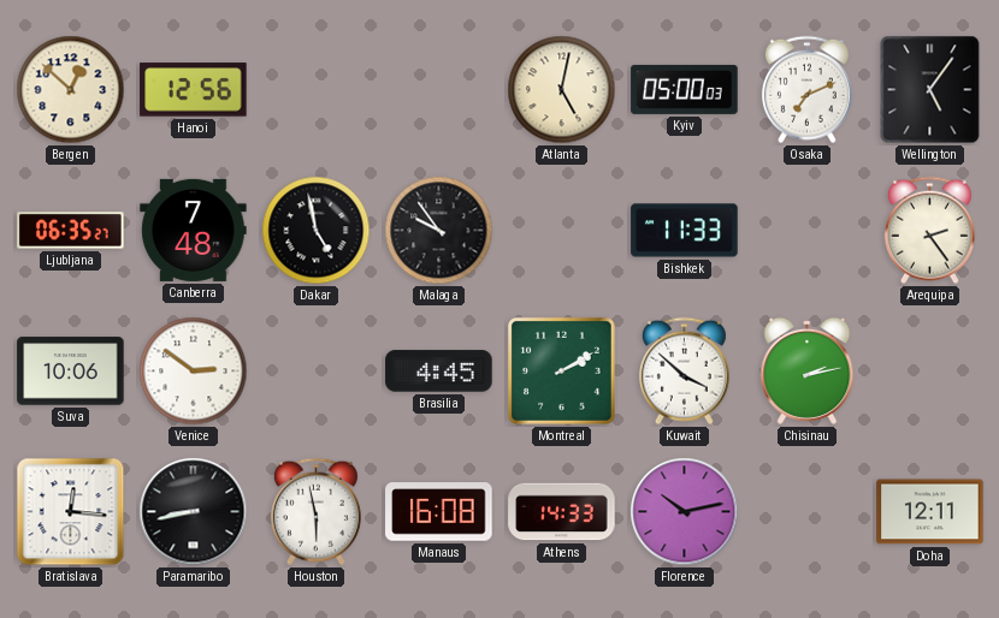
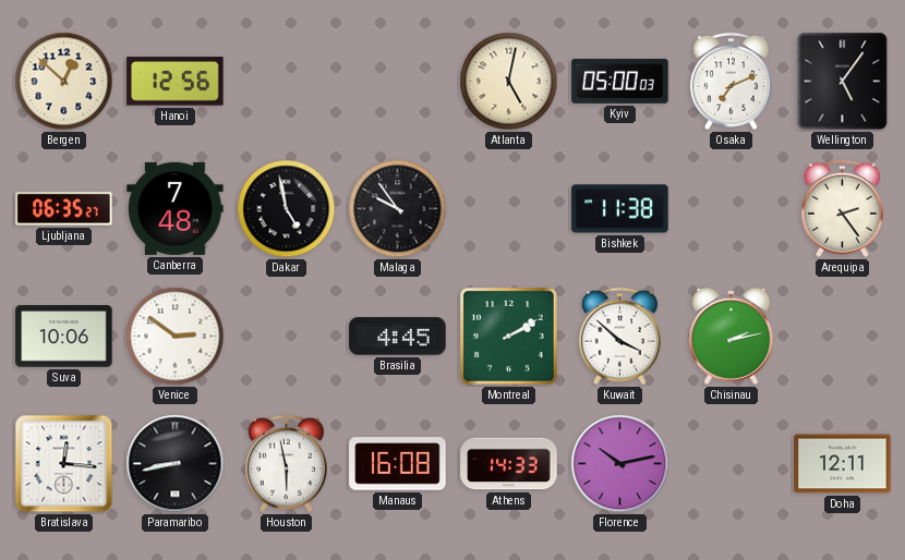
Bishkek: 11:33 -> 11:38
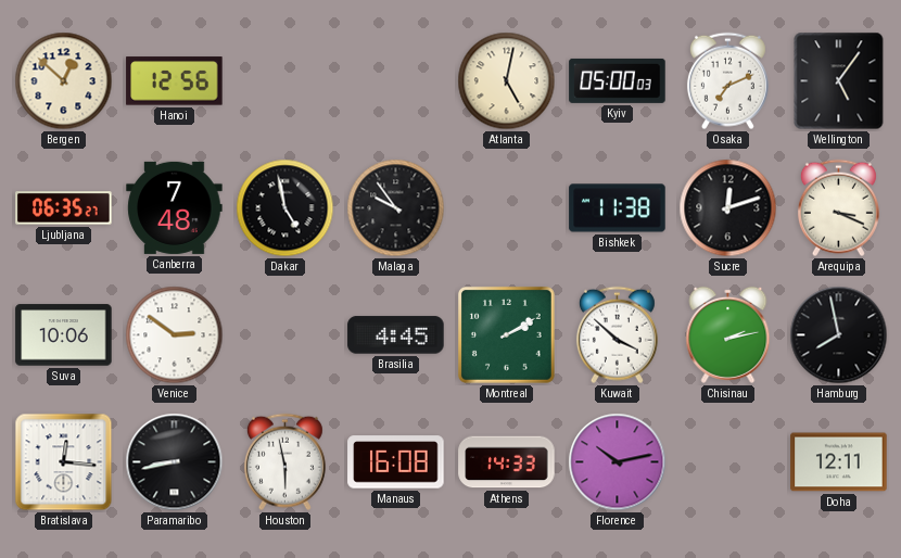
Sucre: none -> 12:12
Arequipa: 2:24 -> 3:19
Hamburg: none -> 7:58
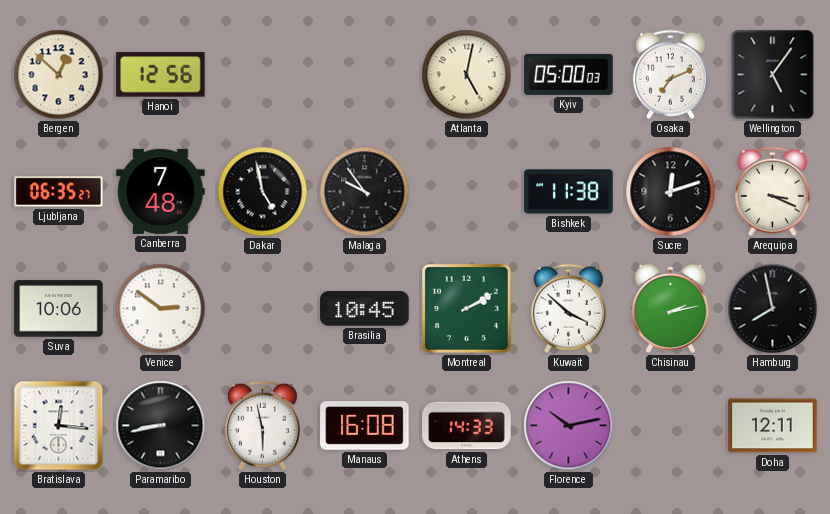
Brasilia: 4:45 -> 10:45
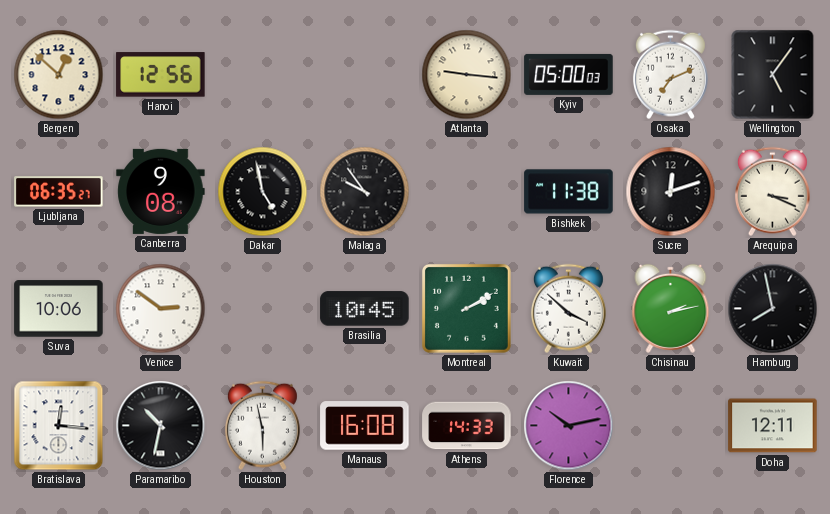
Atlanta: 5:02 -> 9:16
Canberra: 7:48 -> 9:08
Paramaribo: 8:43 -> 10:32
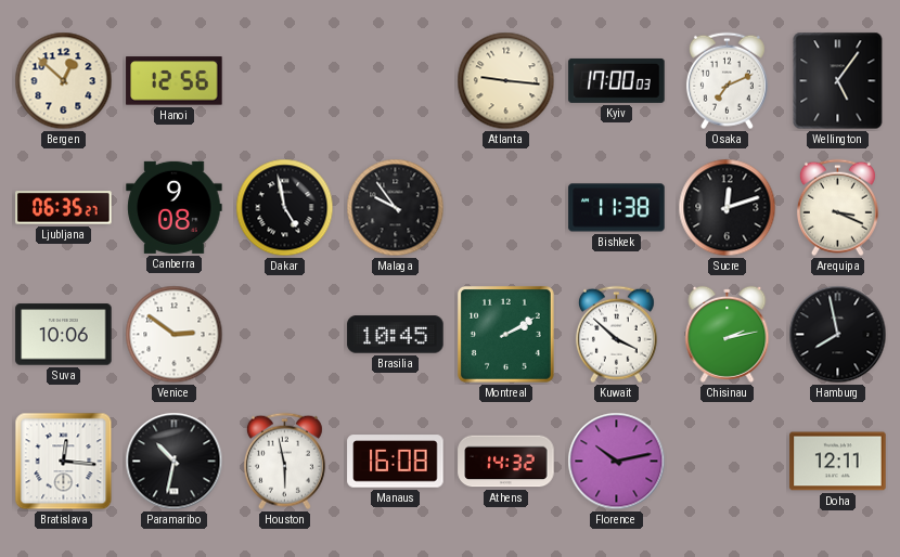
Kyiv: 05:00 -> 17:00
Athens: 14:33 -> 14:32
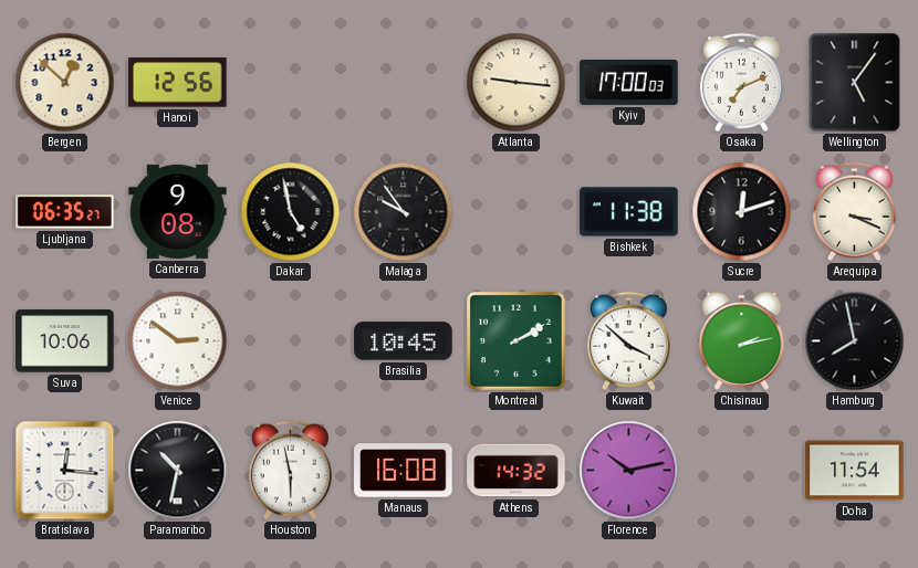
Doha: 12:11 -> 11:54
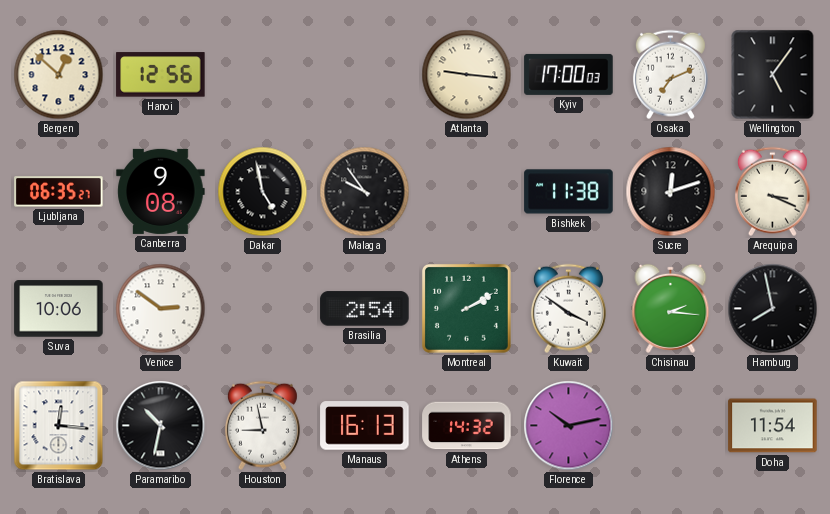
Brasilia: 10:45 -> 2:54
Kuwait: 3:52 -> 3:51
Chisinau: 2:13 -> 2:16
Houston: 5:58 -> 8:58
Manaus: 16:08 -> 16:13
